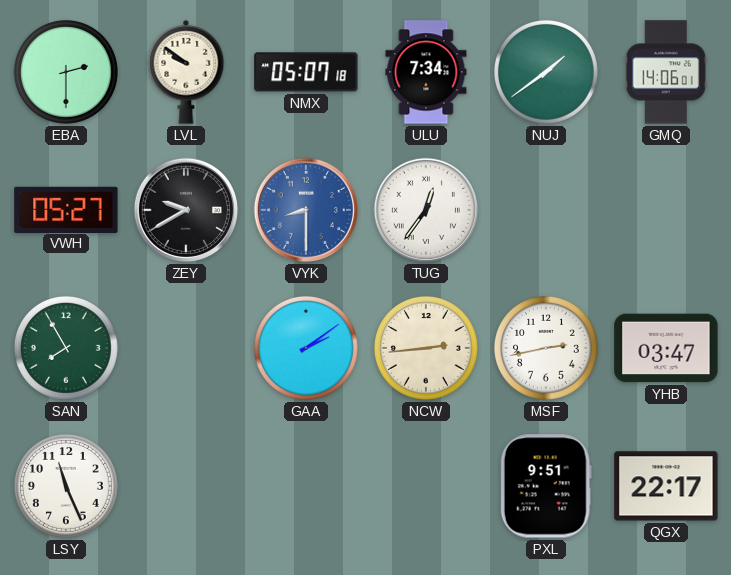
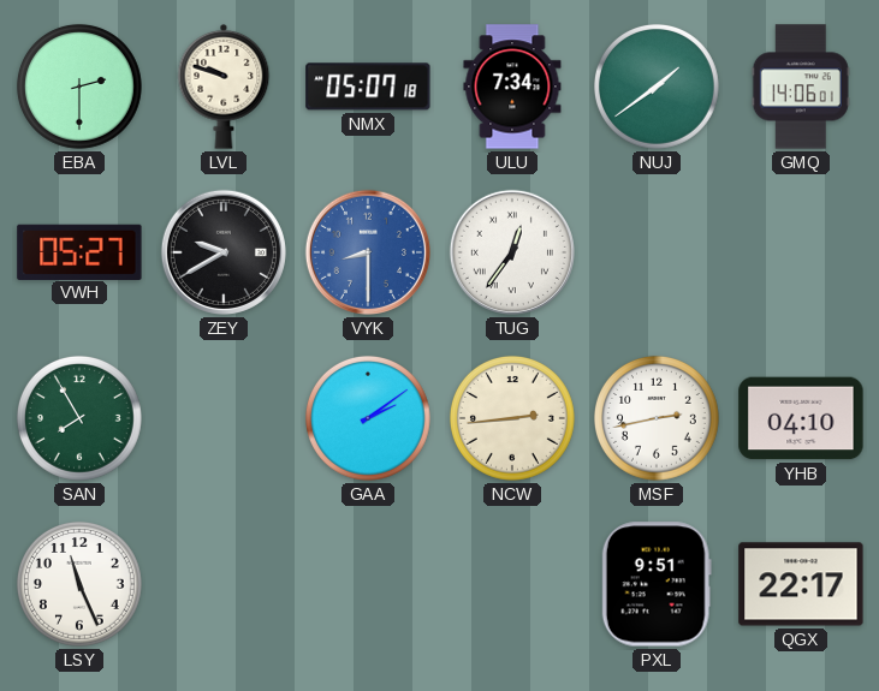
LVL: 9:51 -> 9:48
YHB: 03:47 -> 04:10
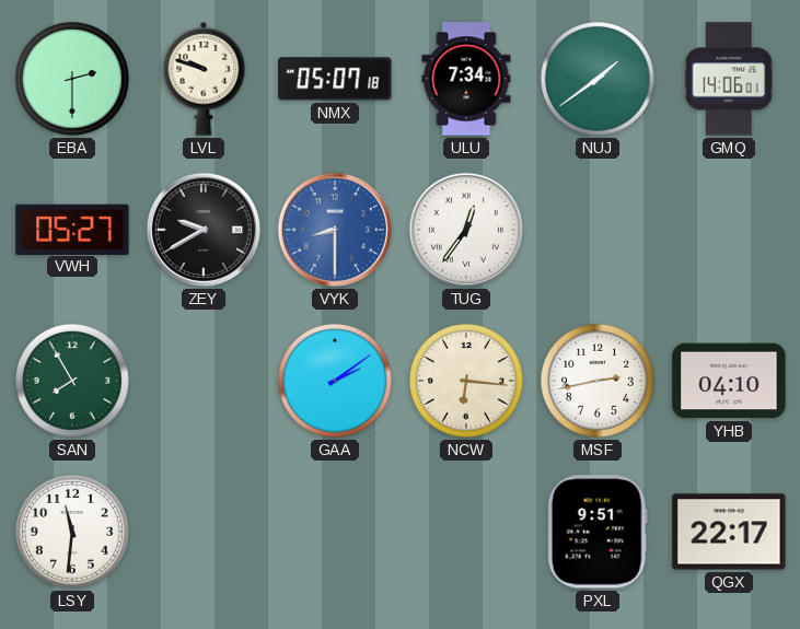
NCW: 2:44 -> 6:16
LSY: 11:26 -> 11:31
